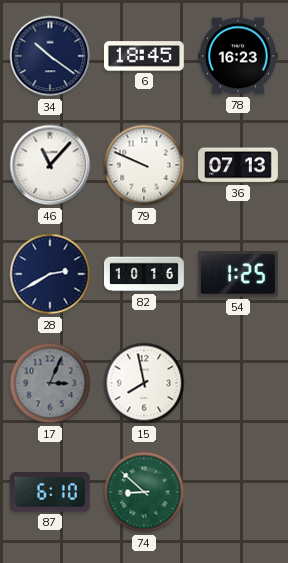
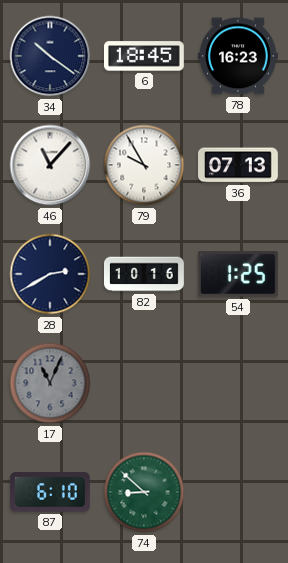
79: 9:49 -> 9:55
17: 3:04 -> 11:04
15: 7:58 -> none
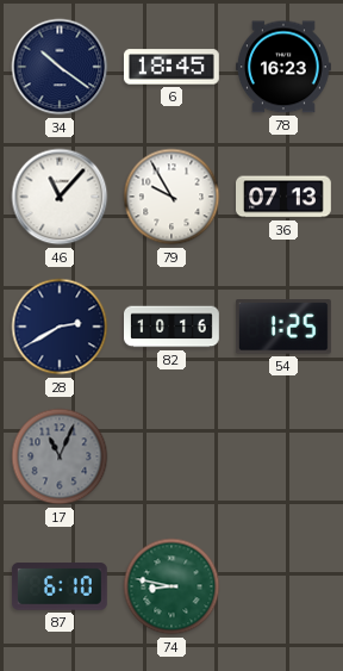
74: 8:52 -> 8:47
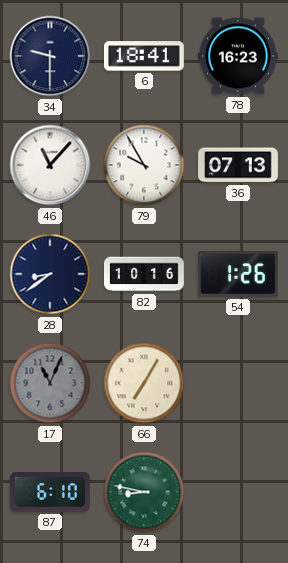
34: 10:21 -> 9:30
6: 18:45 -> 18:41
28: 2:40 -> 8:39
54: 1:25 -> 1:26
66: none -> 7:05
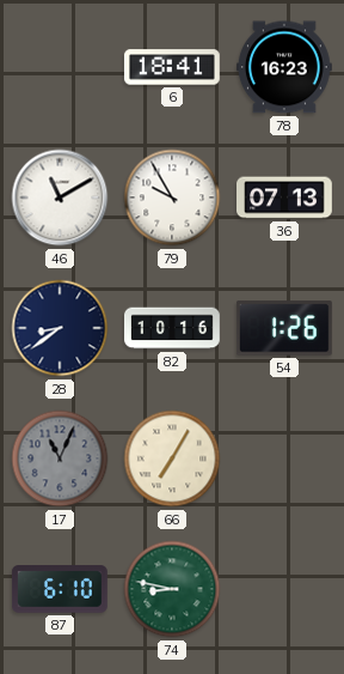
34: 9:30 -> none
46: 11:07 -> 11:10
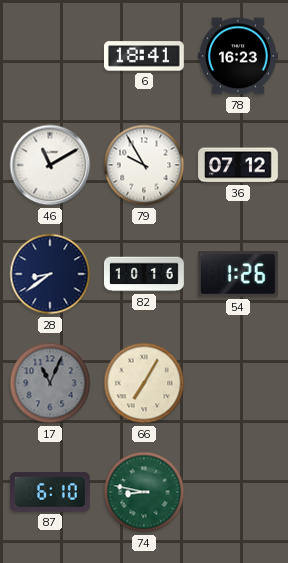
36: 07:13 -> 07:12
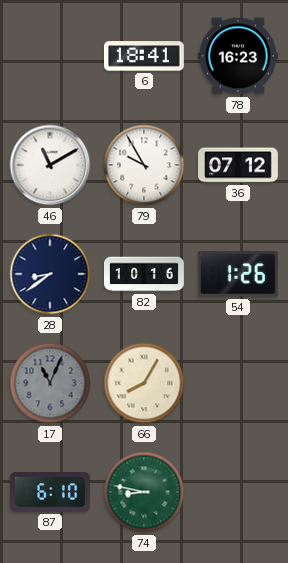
66: 7:05 -> 8:05
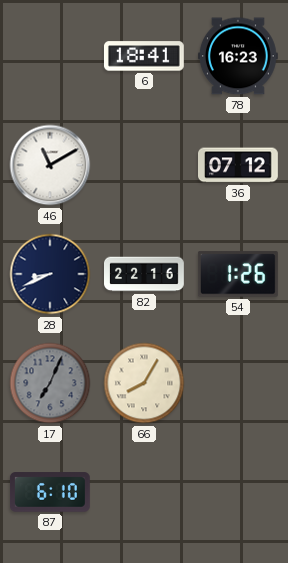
79: 9:55 -> none
28: 8:39 -> 8:41
82: 10:16 -> 22:16
17: 11:04 -> 7:04
74: 8:47 -> none
